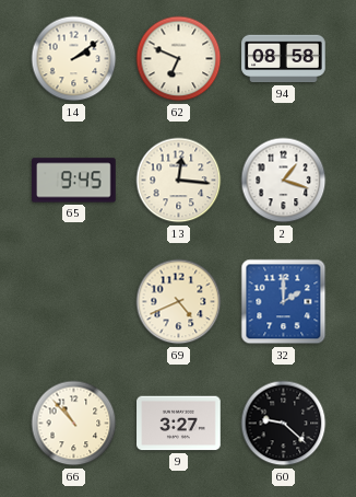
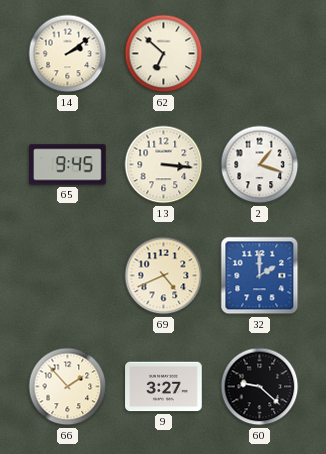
62: 6:49 -> 6:52
94: 08:58 -> none
13: 12:16 -> 3:16
66: 10:53 -> 1:53
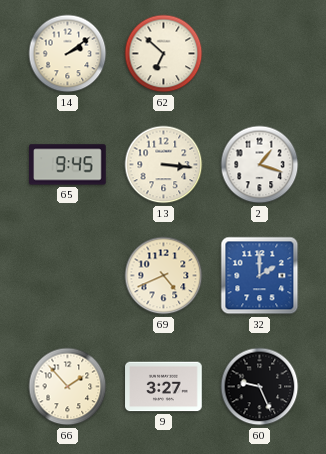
60: 9:22 -> 9:26
